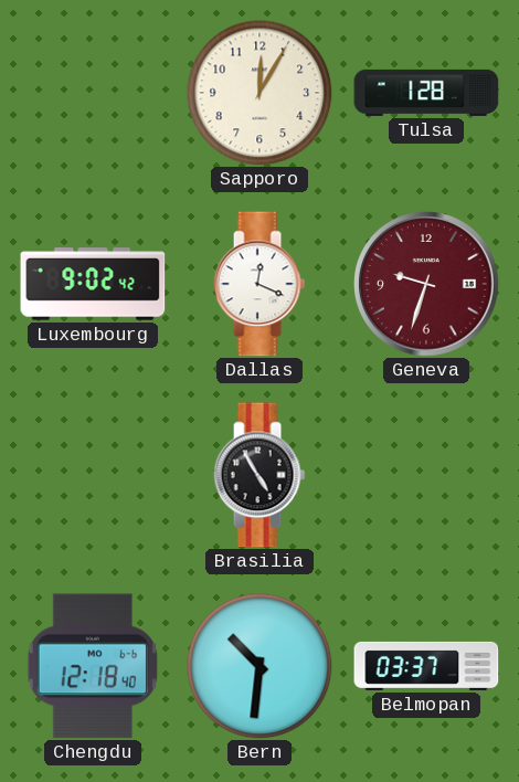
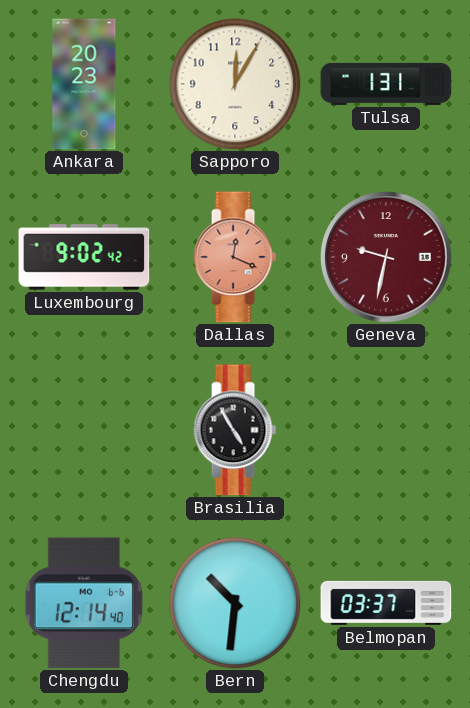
Ankara: none -> 20:23
Tulsa: 1:28 -> 1:31
Dallas dial: white -> salmon
Geneva: 9:33 -> 9:32
Chengdu: 12:18 -> 12:14
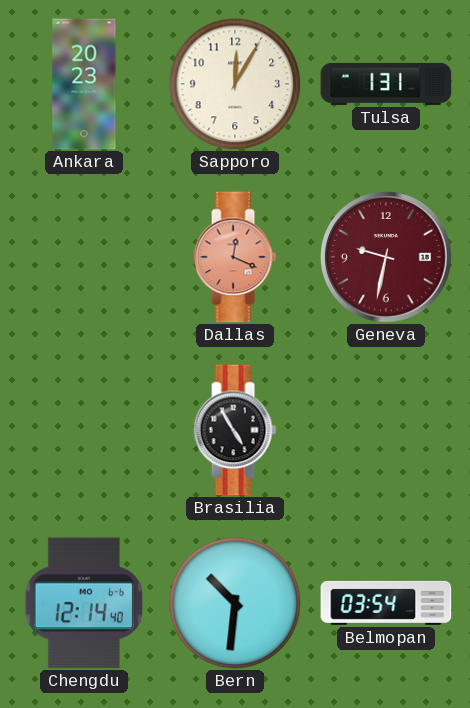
Luxembourg: 9:02 -> none
Belmopan: 03:37 -> 03:54
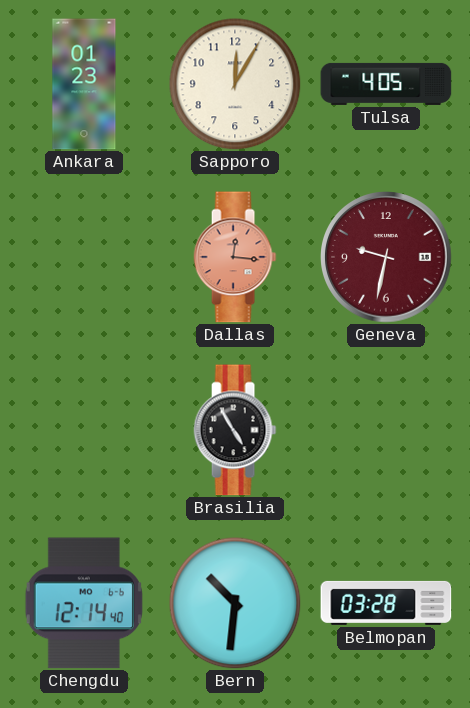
Ankara: 20:23 -> 01:23
Tulsa: 1:31 -> 4:05
Dallas: 12:19 -> 12:16
Belmopan: 03:54 -> 03:28
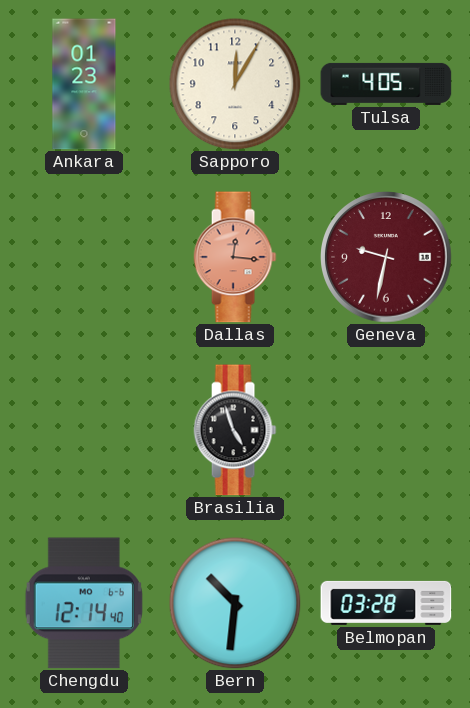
Brasilia: 4:55 -> 4:57
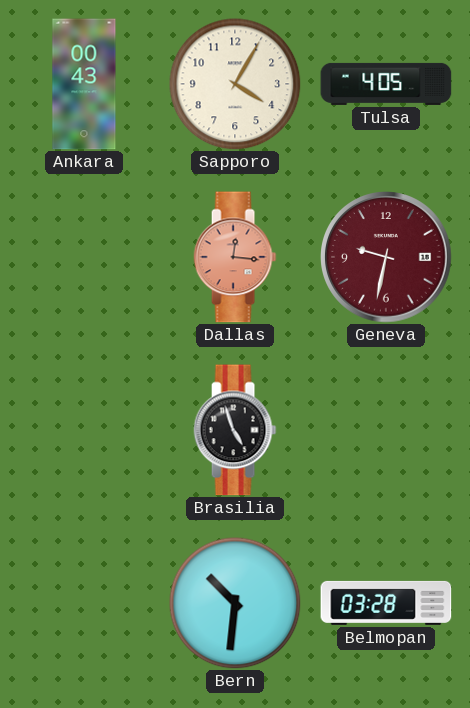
Ankara: 01:23 -> 00:43
Sapporo: 12:05 -> 4:05
Chengdu: 12:14 -> none
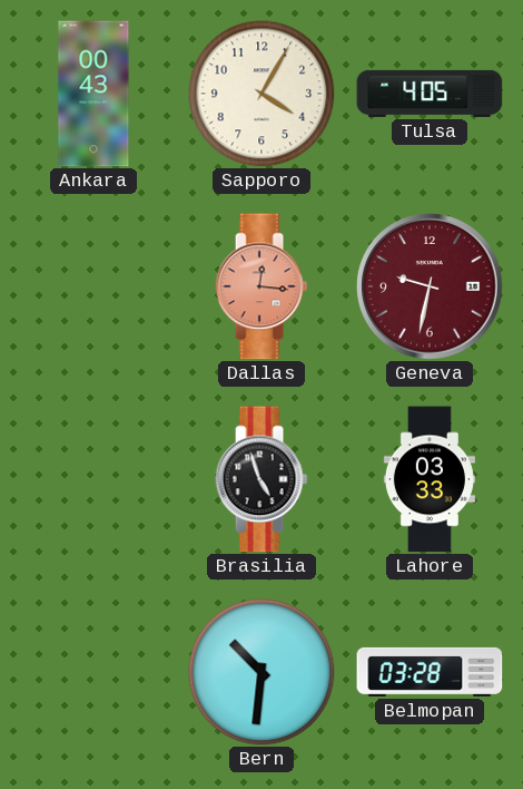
Lahore: none -> 03:33
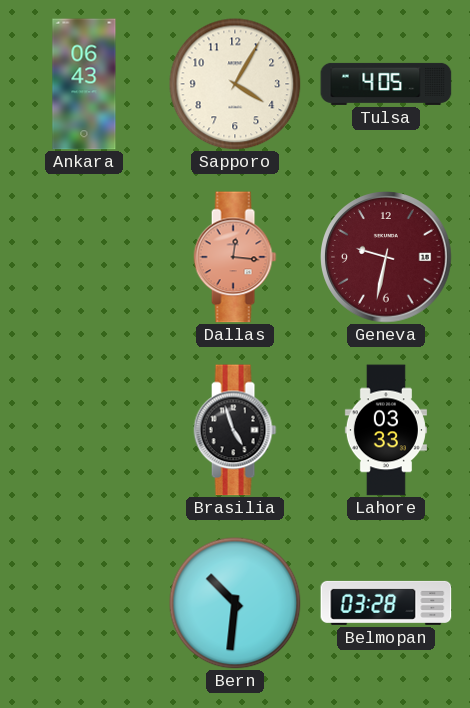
Ankara: 00:43 -> 06:43
